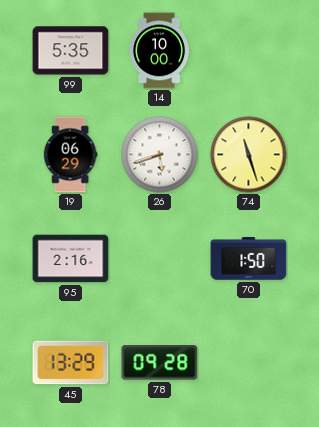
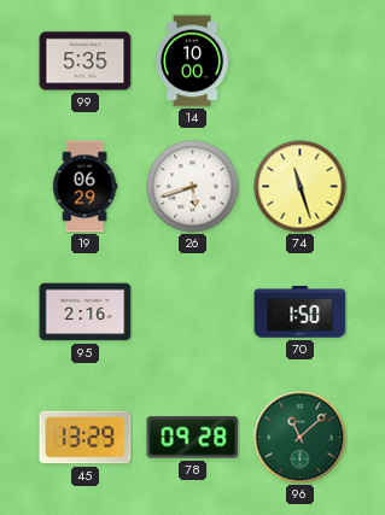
96: none -> 11:08
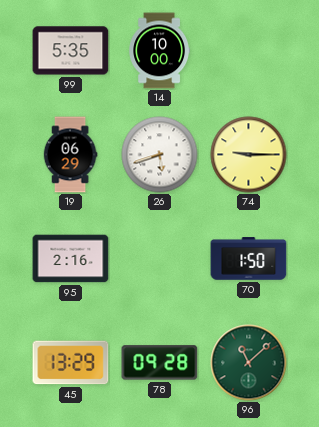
74: 11:27 -> 9:15
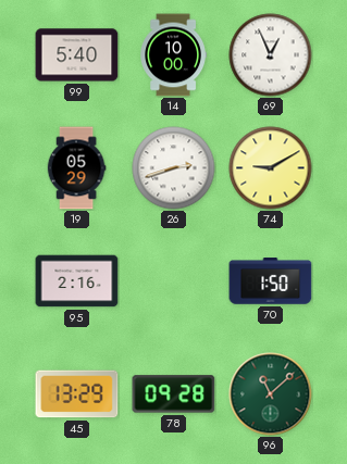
99: 5:35 -> 5:40
69: none -> 12:56
19: 06:29 -> 05:29
26: 5:42 -> 2:42
74: 9:15 -> 9:10
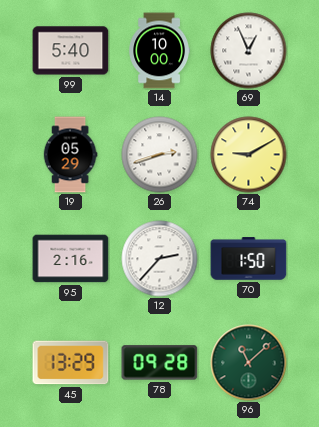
12: none -> 2:37
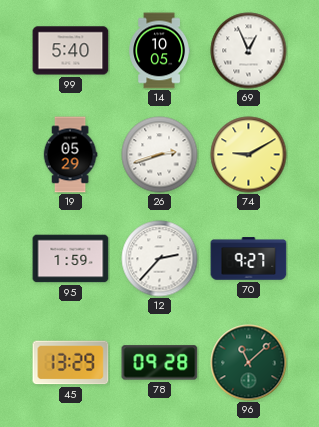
14: 10:00 -> 10:05
95: 2:16 -> 1:59
70: 1:50 -> 9:27
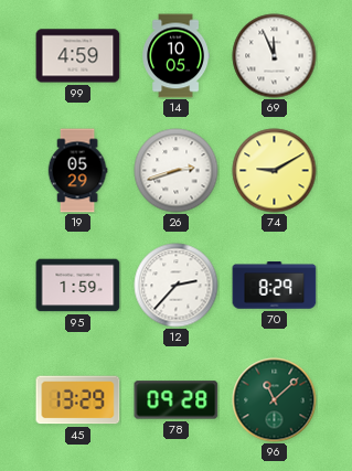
99: 5:40 -> 4:59
69: 12:56 -> 11:56
70: 9:27 -> 8:29
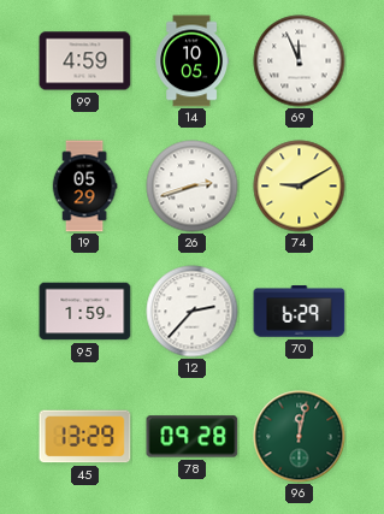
70: 8:29 -> 6:29
96: 11:08 -> 12:02
